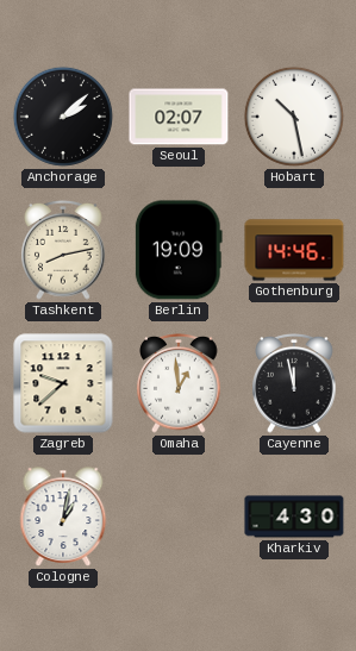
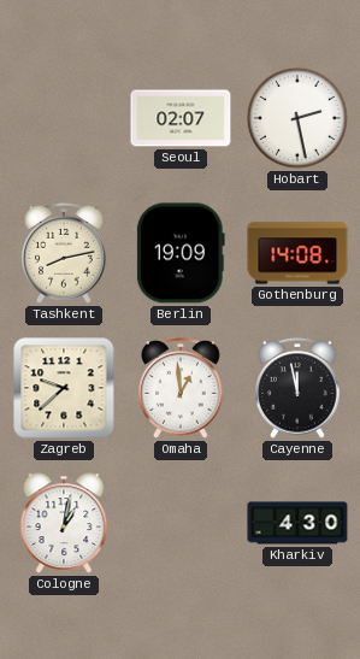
Anchorage: 2:08 -> none
Hobart: 10:28 -> 2:28
Gothenburg: 14:46 -> 14:08
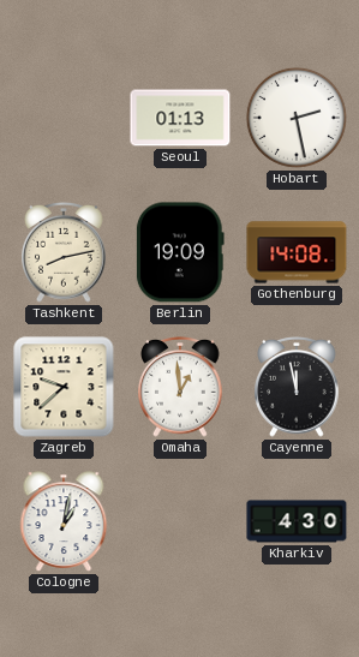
Seoul: 02:07 -> 01:13
